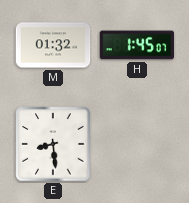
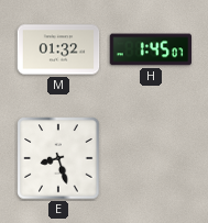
E: 8:29 -> 8:27
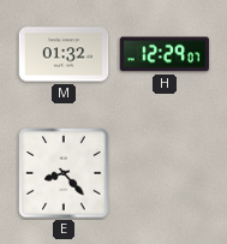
H: 1:45 -> 12:29
E: 8:27 -> 8:23
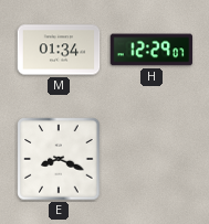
M: 01:32 -> 01:34
E: 8:23 -> 8:19
